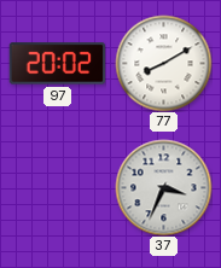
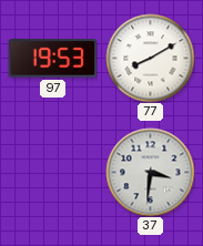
97: 20:02 -> 19:53
37: 3:34 -> 3:31
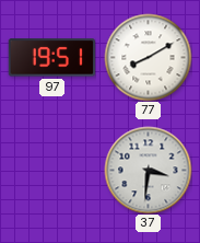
97: 19:53 -> 19:51
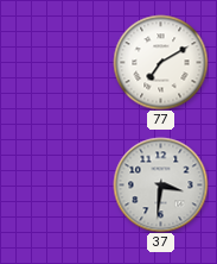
97: 19:51 -> none
77: 8:10 -> 7:10
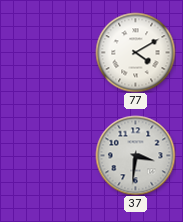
77: 7:10 -> 4:10
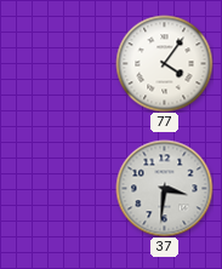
77: 4:10 -> 4:06
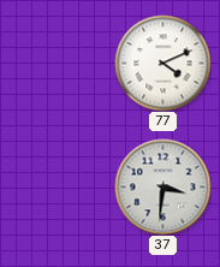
77: 4:06 -> 4:11
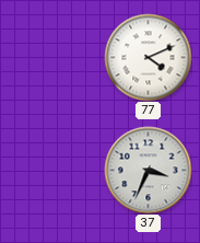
37: 3:31 -> 3:34
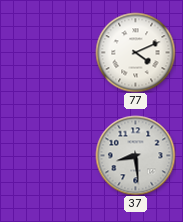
37: 3:34 -> 8:29
